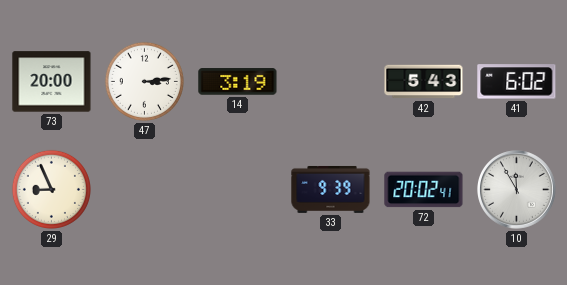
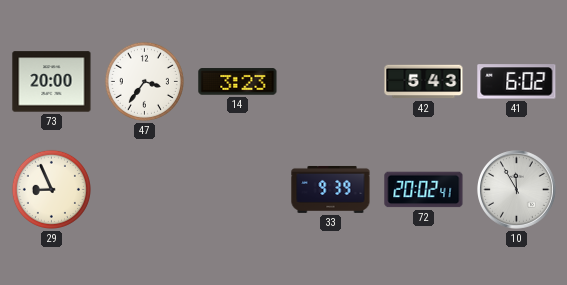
47: 3:14 -> 3:36
14: 3:19 -> 3:23
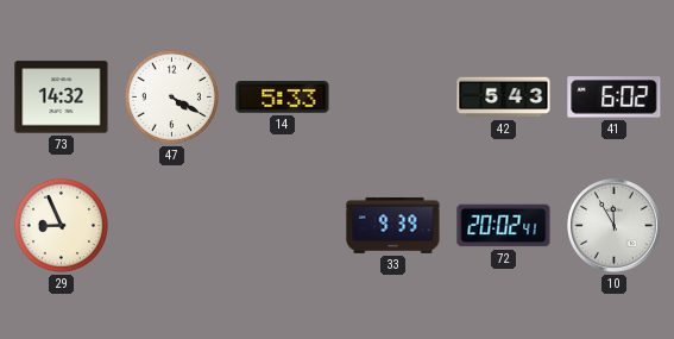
73: 20:00 -> 14:32
47: 3:36 -> 4:20
14: 3:23 -> 5:33
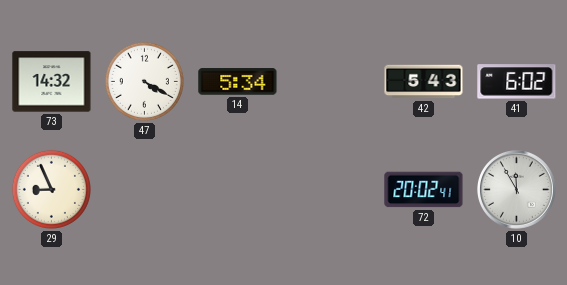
14: 5:33 -> 5:34
33: 9:39 -> none
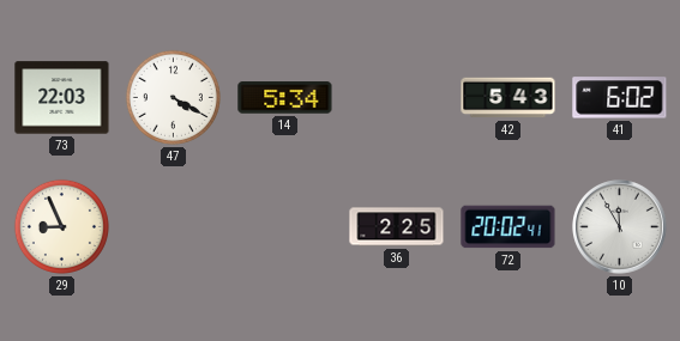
73: 14:32 -> 22:03
36: none -> 2:25
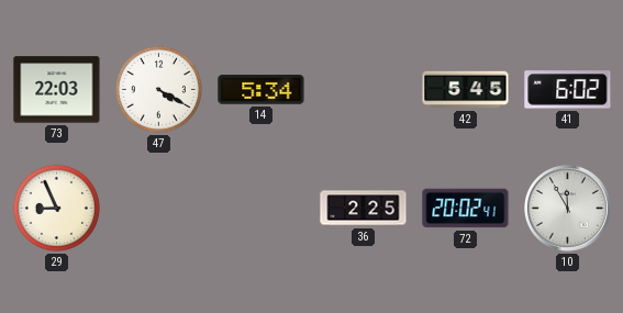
42: 5:43 -> 5:45
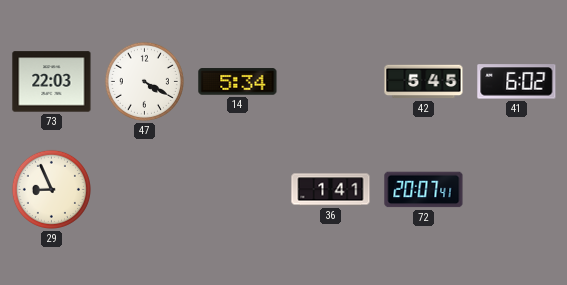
36: 2:25 -> 1:41
72: 20:02 -> 20:07
10: 11:55 -> none
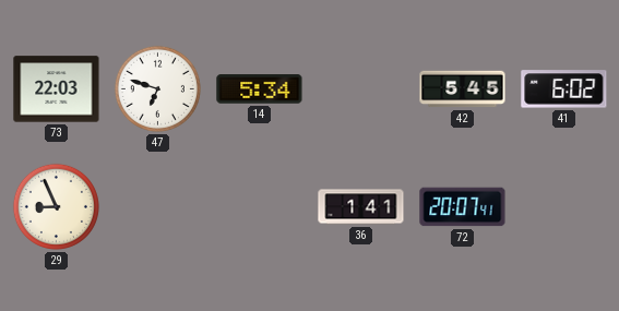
47: 4:20 -> 6:48
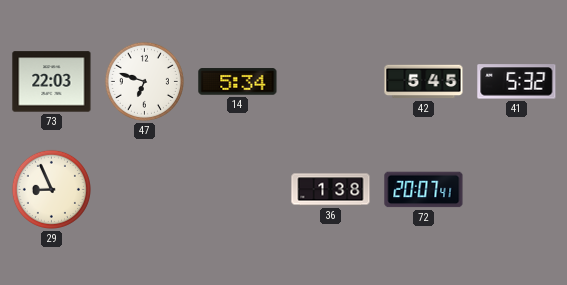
41: 6:02 -> 5:32
36: 1:41 -> 1:38
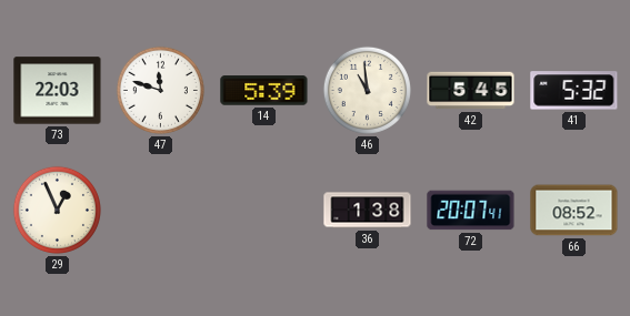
47: 6:48 -> 11:48
14: 5:34 -> 5:39
46: none -> 10:59
29: 8:56 -> 12:56
66: none -> 08:52
